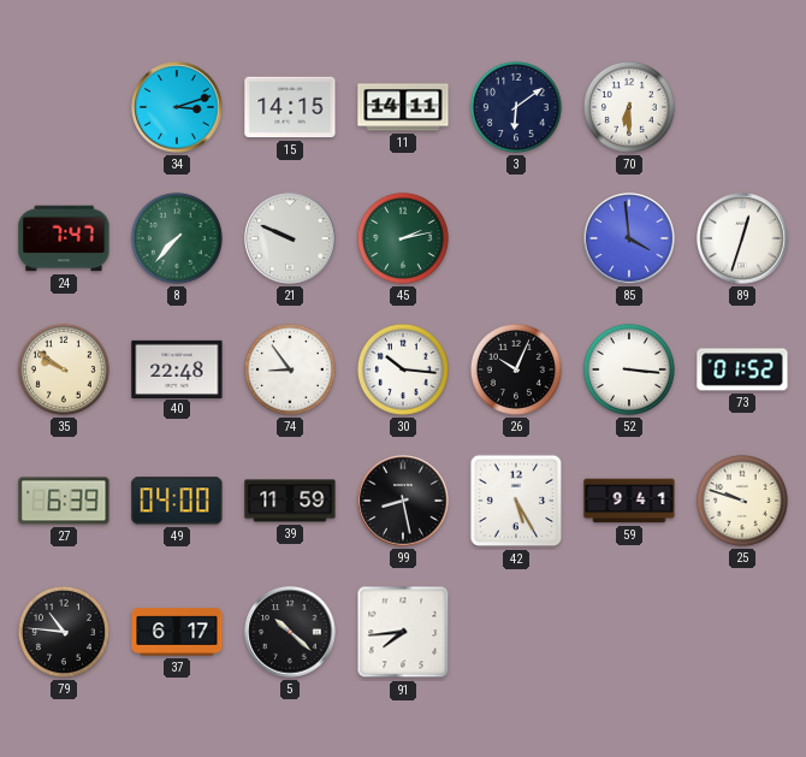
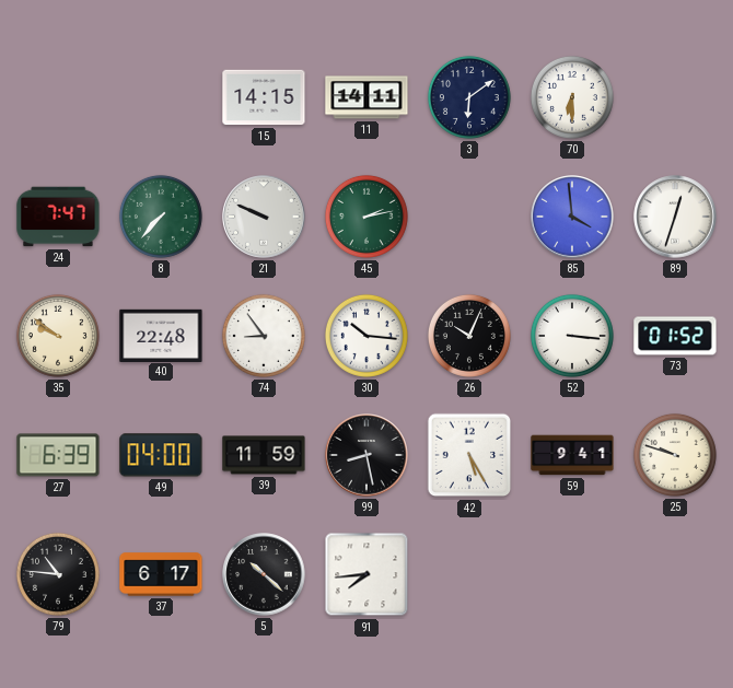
34: 3:12 -> none
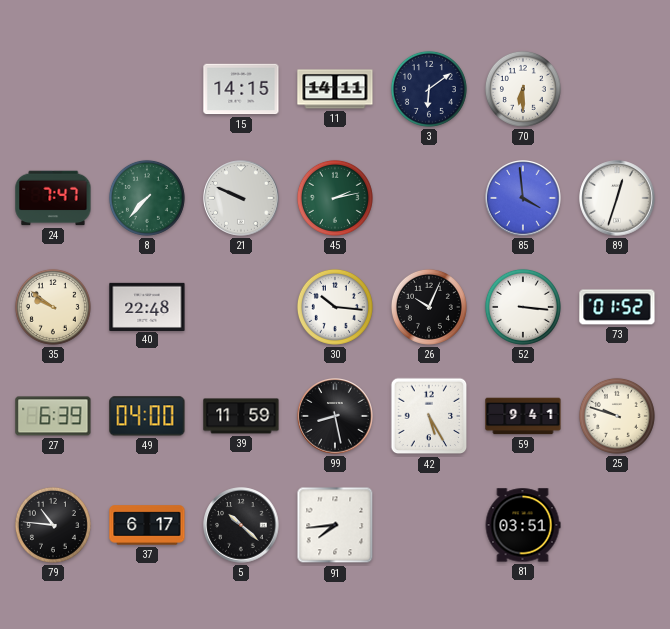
74: 8:54 -> none
81: none -> 03:51
